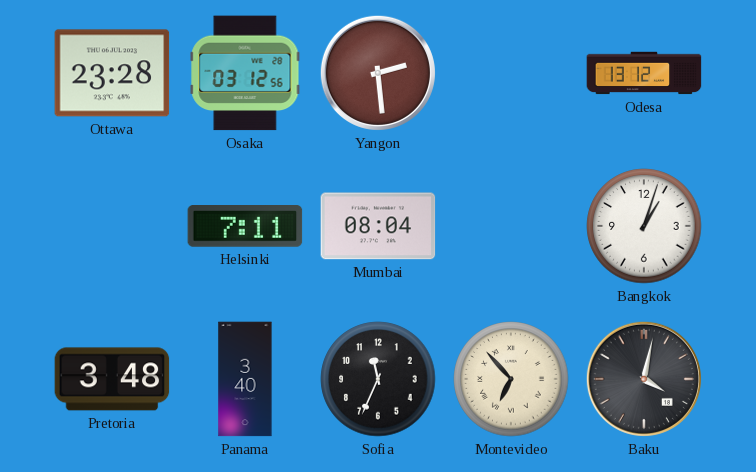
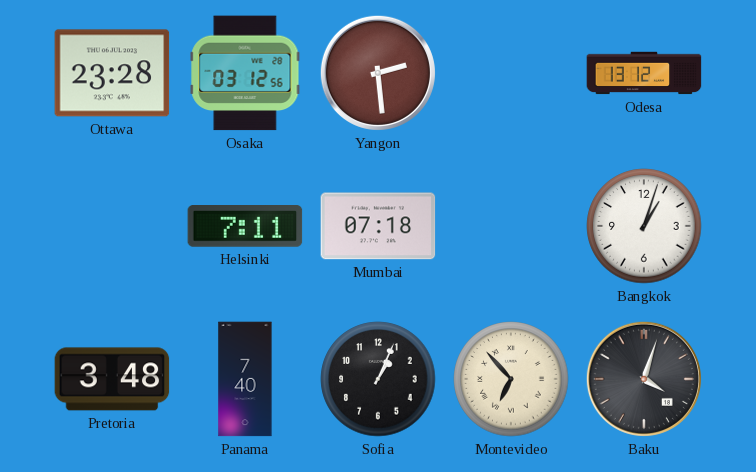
Mumbai: 08:04 -> 07:18
Panama: 3:40 -> 7:40
Sofia: 11:34 -> 1:04
Baku: 4:02 -> 4:03
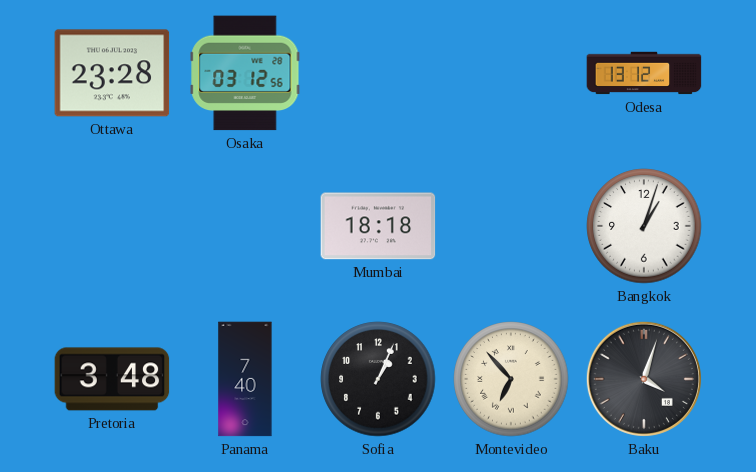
Yangon: 2:29 -> none
Helsinki: 7:11 -> none
Mumbai: 07:18 -> 18:18
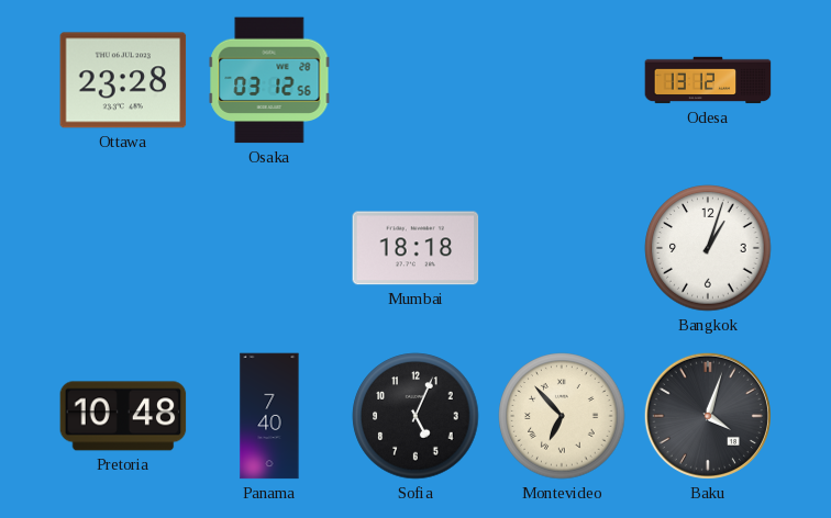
Pretoria: 3:48 -> 10:48
Sofia: 1:04 -> 5:04
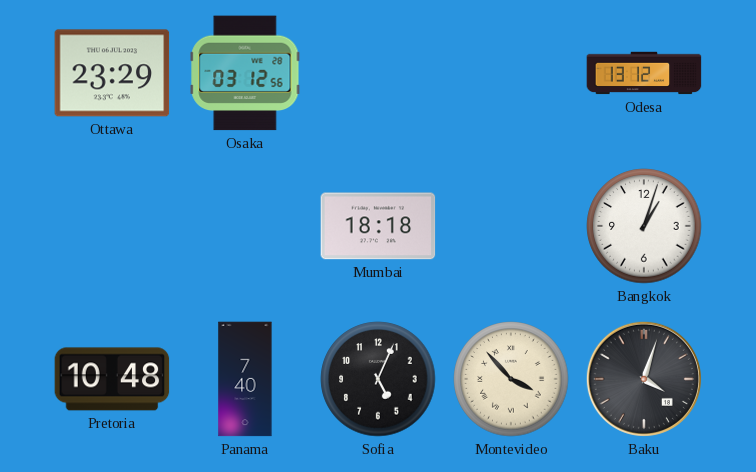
Ottawa: 23:28 -> 23:29
Montevideo: 6:53 -> 3:53
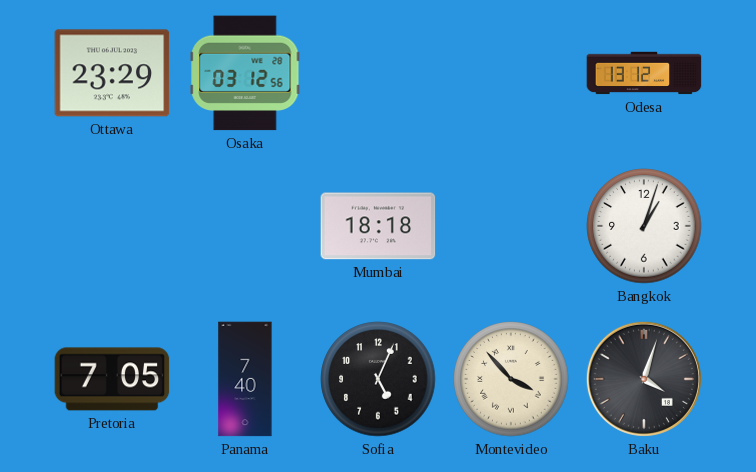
Pretoria: 10:48 -> 7:05
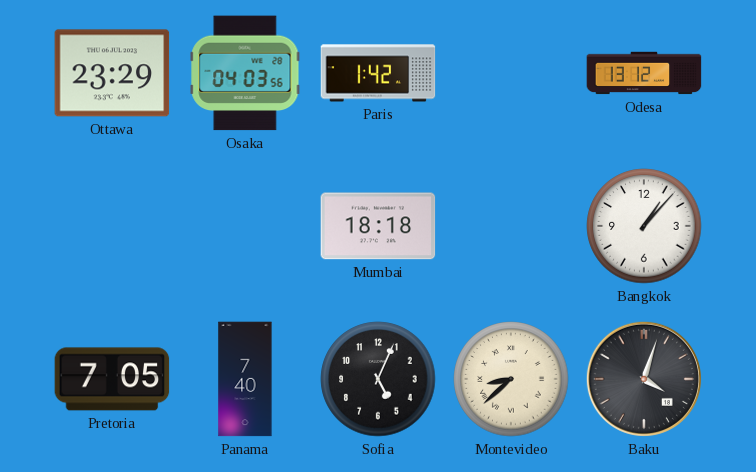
Osaka: 03:12 -> 04:03
Paris: none -> 1:42
Bangkok: 1:03 -> 1:07
Montevideo: 3:53 -> 8:38
